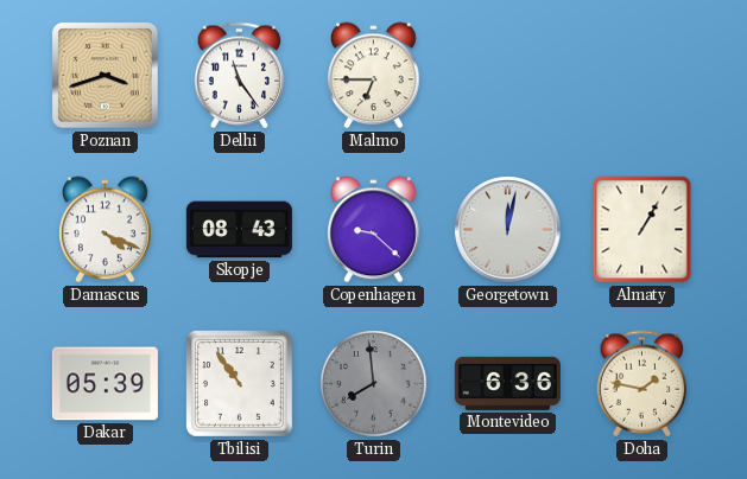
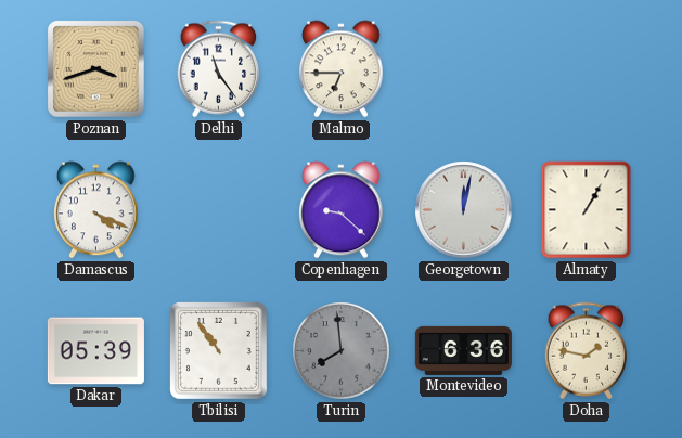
Skopje: 08:43 -> none
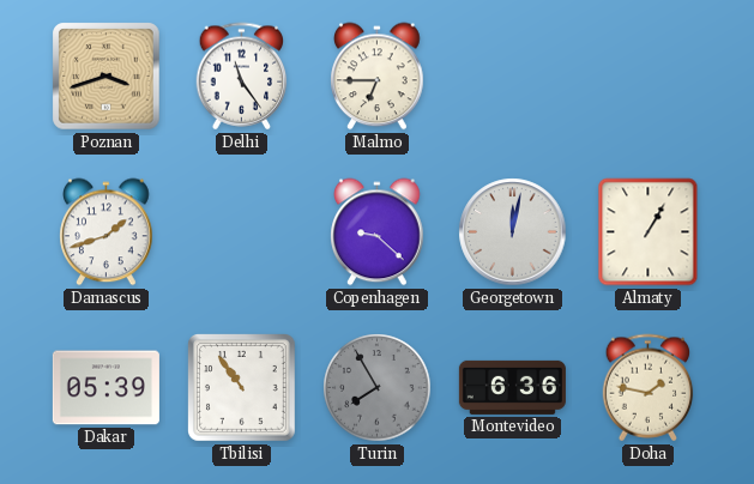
Damascus: 4:19 -> 1:42
Turin: 7:59 -> 7:55
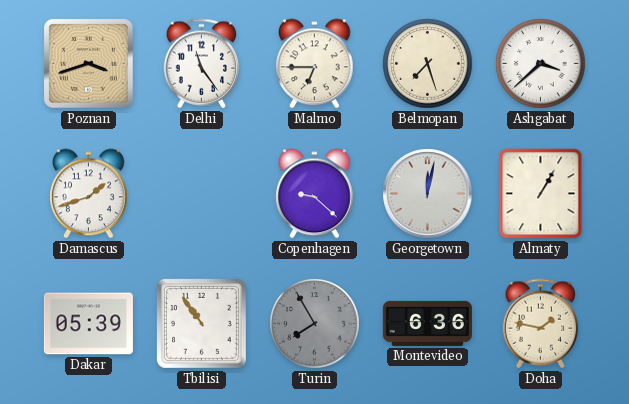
Belmopan: none -> 7:27
Ashgabat: none -> 3:38
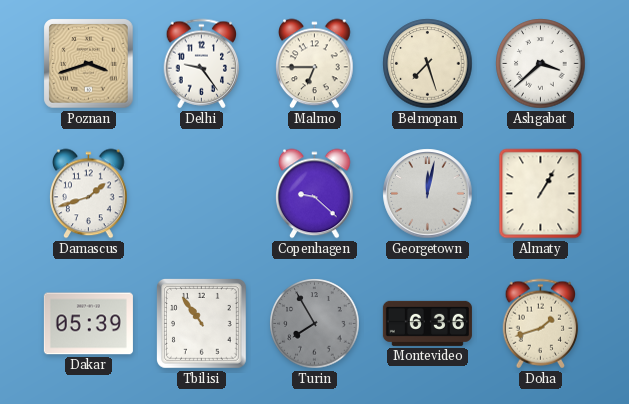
Delhi: 11:24 -> 9:24
Doha: 1:47 -> 1:42
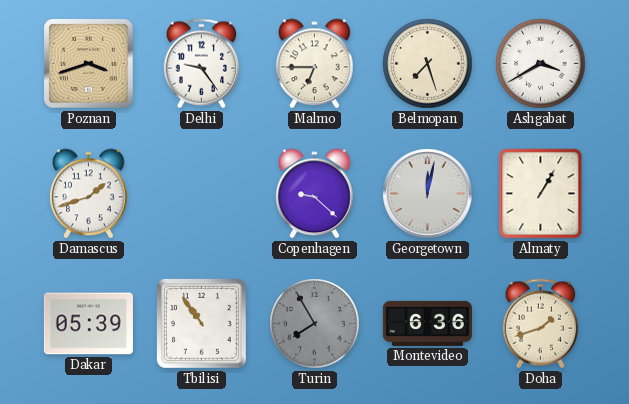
Ashgabat: 3:38 -> 3:40
